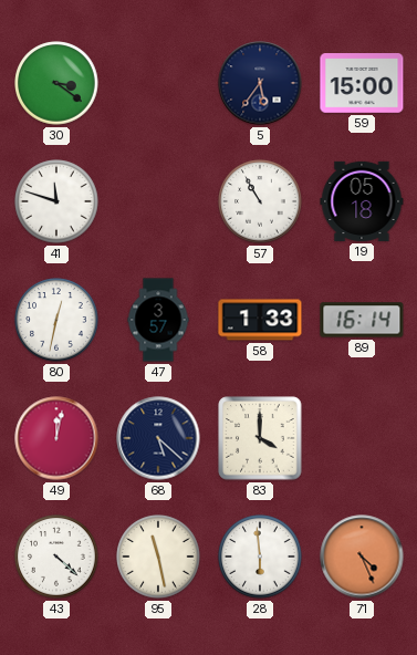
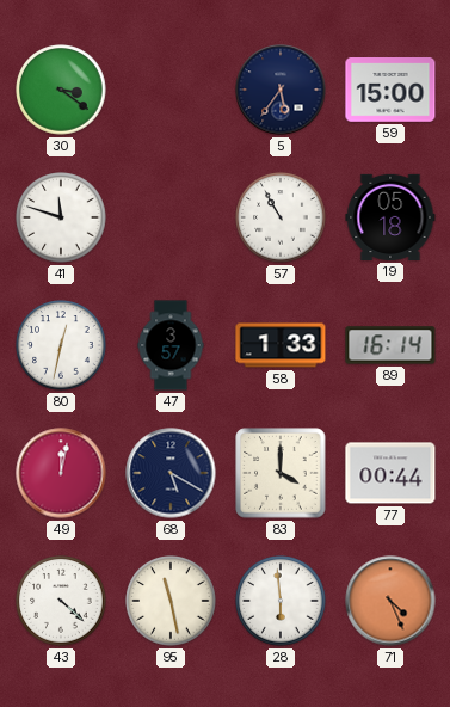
68: 5:22 -> 5:20
77: none -> 00:44
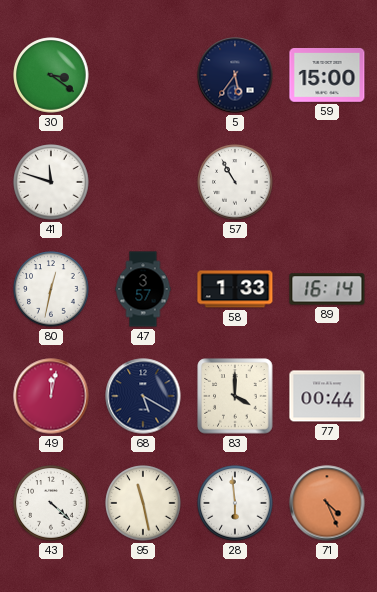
19: 05:18 -> none
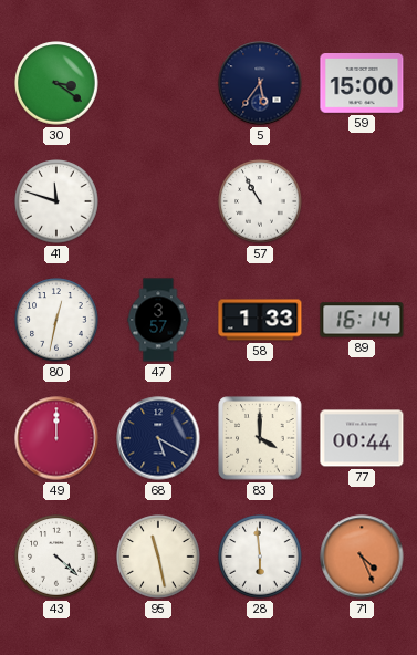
49: 12:02 -> 12:00
